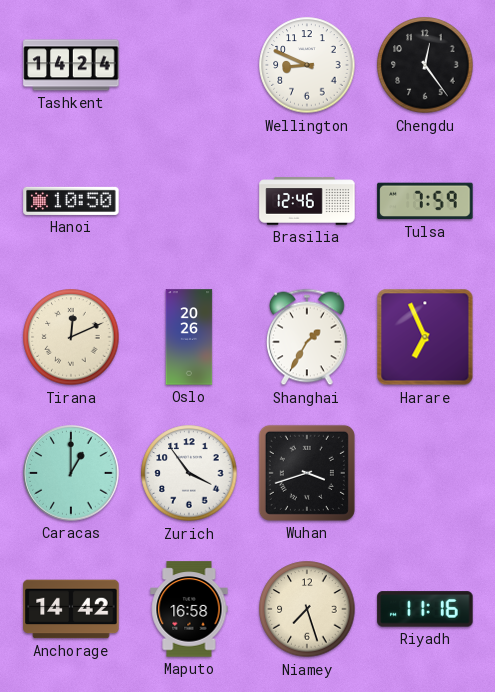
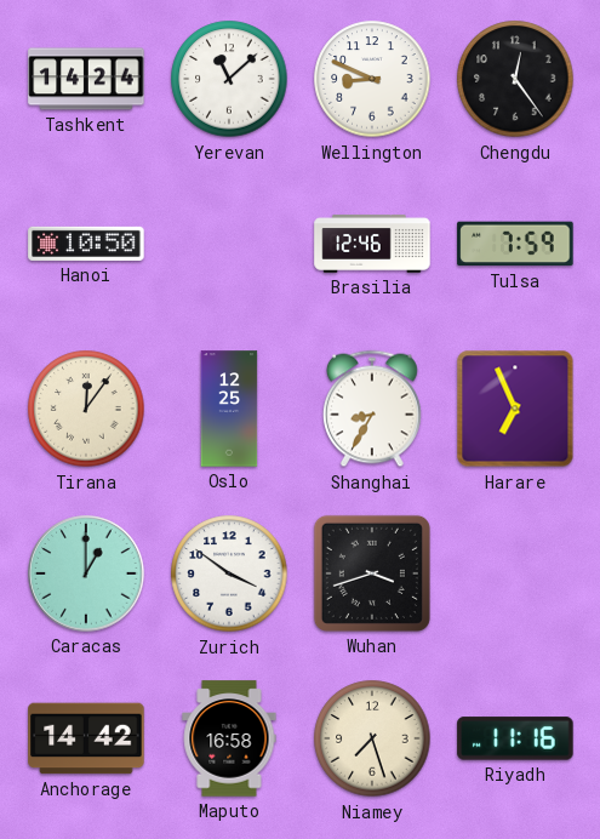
Yerevan: none -> 11:08
Tirana: 12:11 -> 12:06
Oslo: 20:26 -> 12:25
Shanghai: 1:35 -> 8:35
Zurich: 3:54 -> 3:51
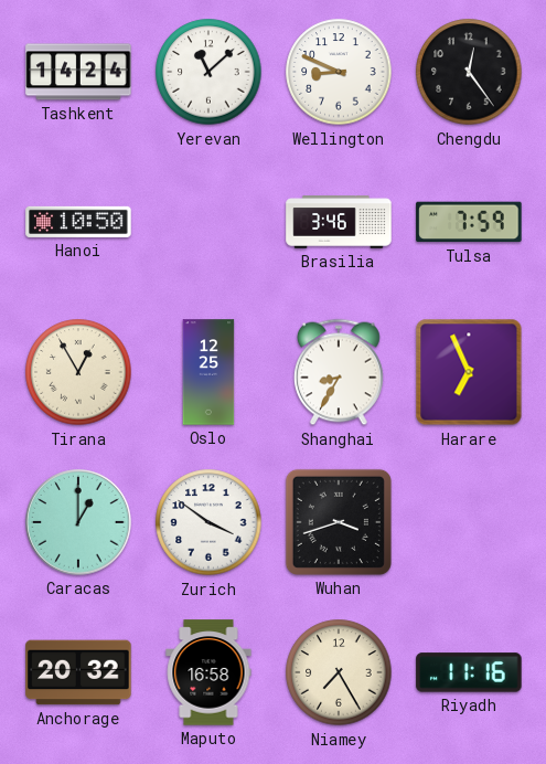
Brasilia: 12:46 -> 3:46
Tirana: 12:06 -> 12:55
Anchorage: 14:42 -> 20:32
Niamey: 7:27 -> 7:25
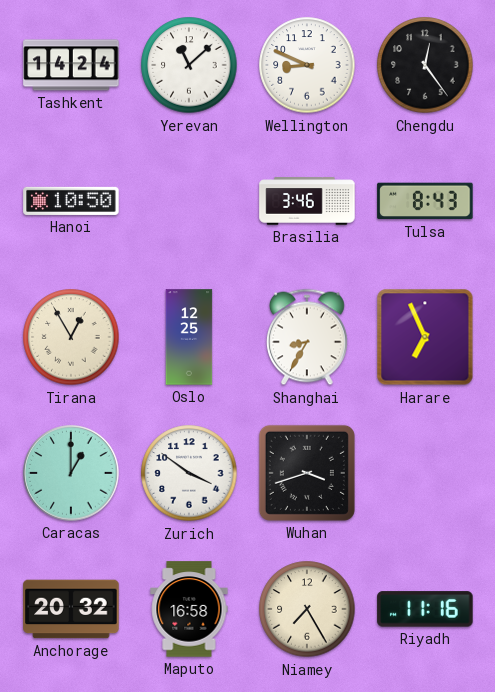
Tulsa: 7:59 -> 8:43
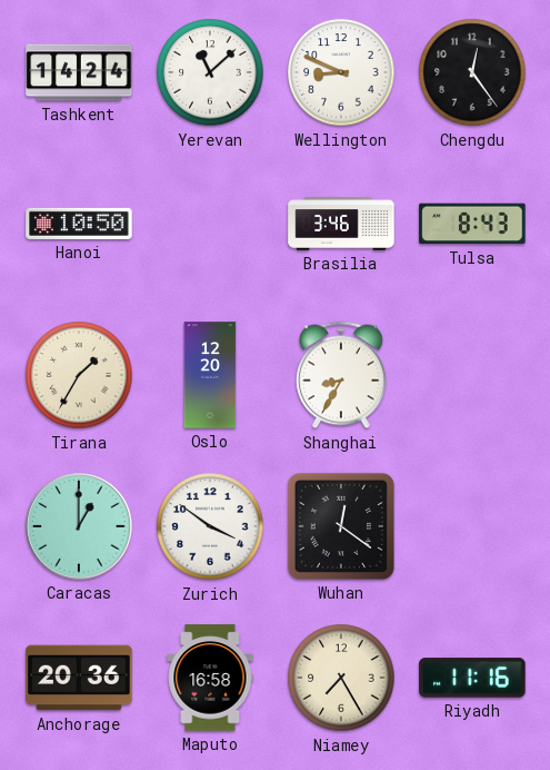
Tirana: 12:55 -> 1:35
Oslo: 12:25 -> 12:20
Harare: 6:56 -> none
Wuhan: 3:42 -> 12:21
Anchorage: 20:32 -> 20:36
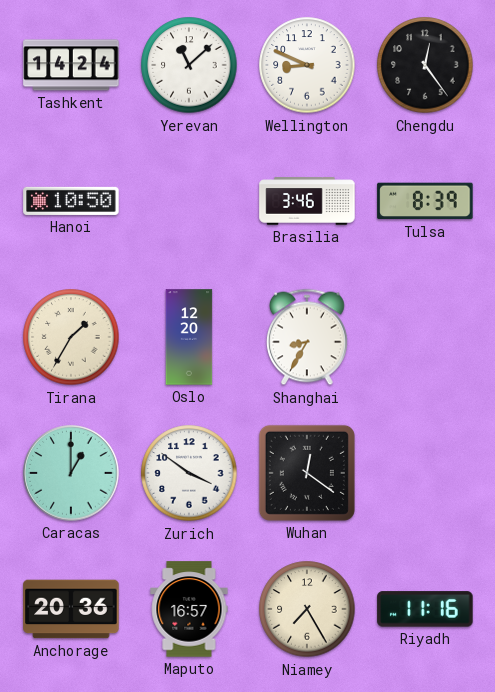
Tulsa: 8:43 -> 8:39
Maputo: 16:58 -> 16:57
